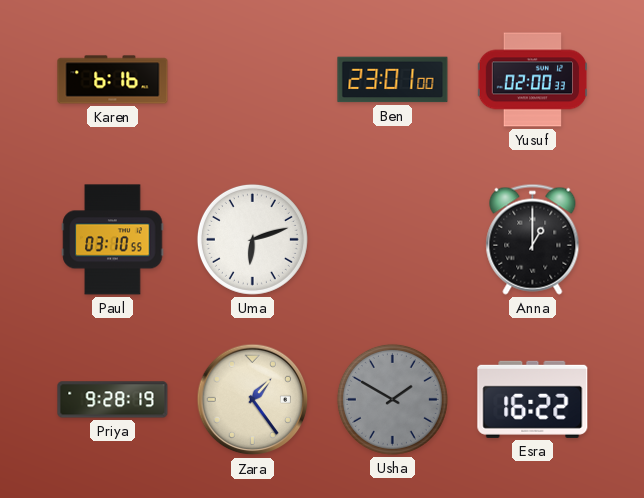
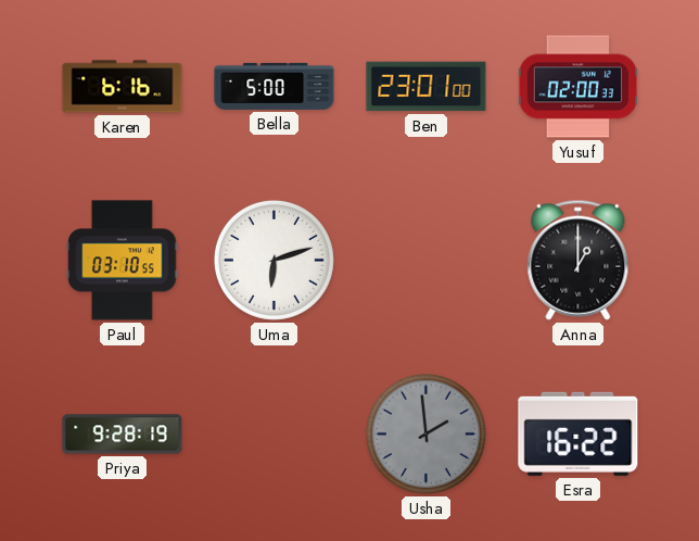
Bella: none -> 5:00
Zara: 1:24 -> none
Usha: 1:50 -> 1:59
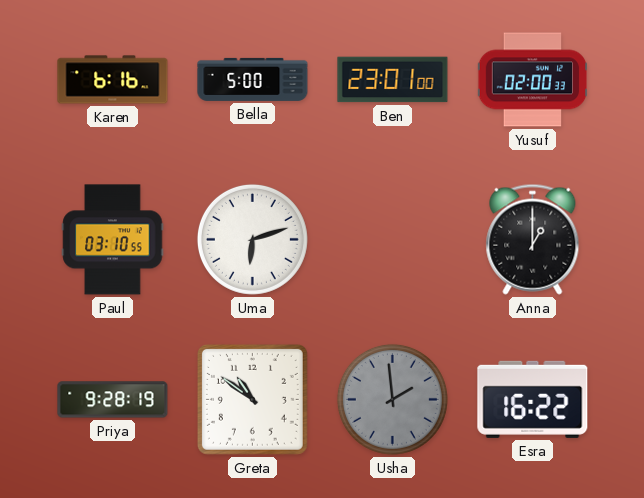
Greta: none -> 10:51
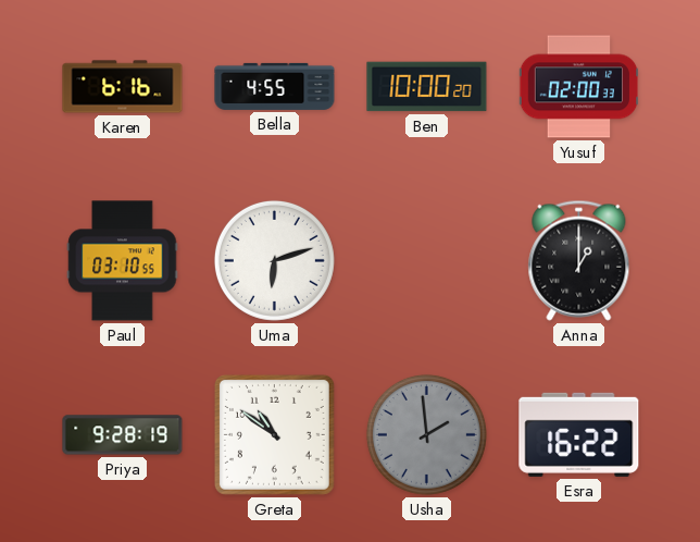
Bella: 5:00 -> 4:55
Ben: 23:01 -> 10:00
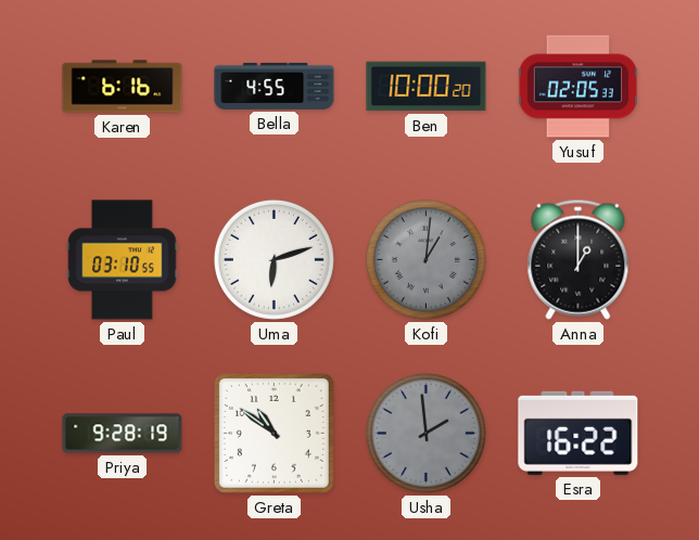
Yusuf: 02:00 -> 02:05
Kofi: none -> 1:01
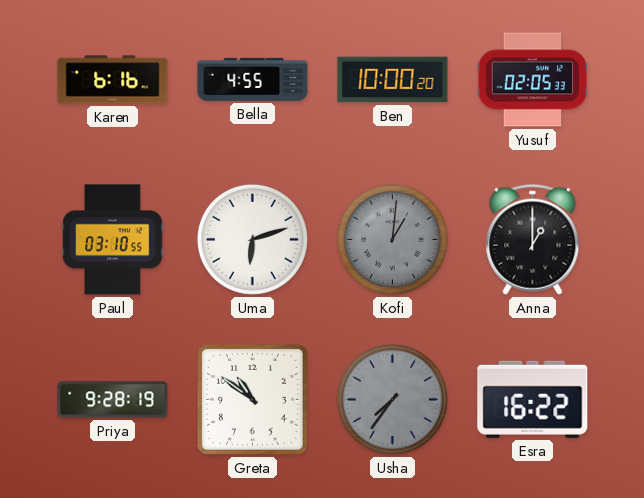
Usha: 1:59 -> 7:36
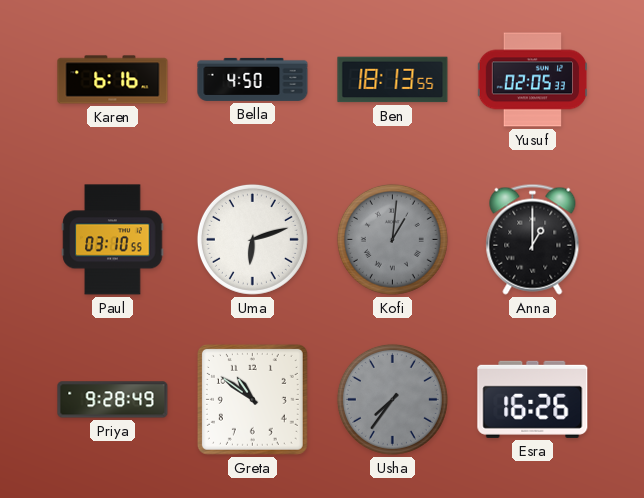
Bella: 4:55 -> 4:50
Ben: 10:00 -> 18:13
Priya: 9:28:19 -> 9:28:49
Esra: 16:22 -> 16:26
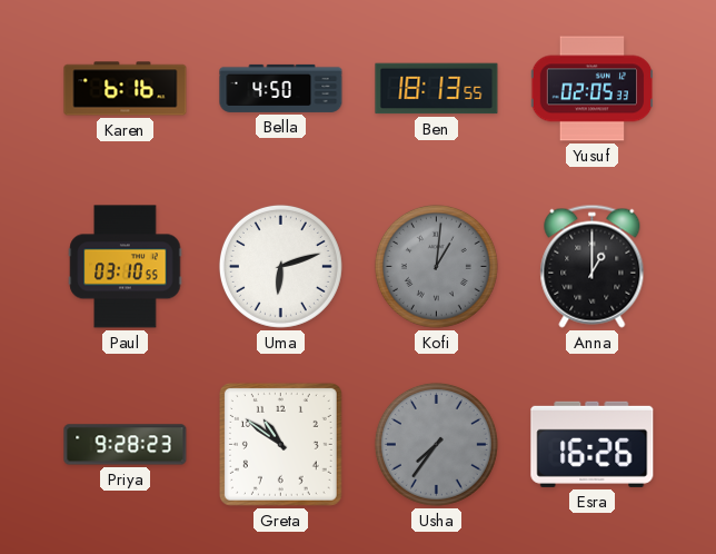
Priya: 9:28:49 -> 9:28:23
